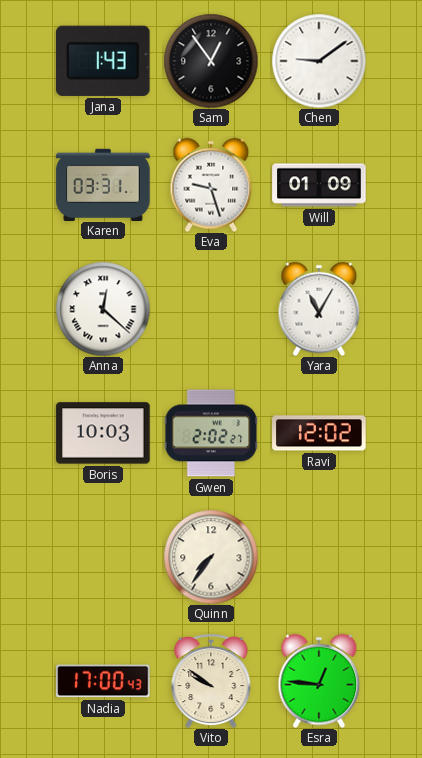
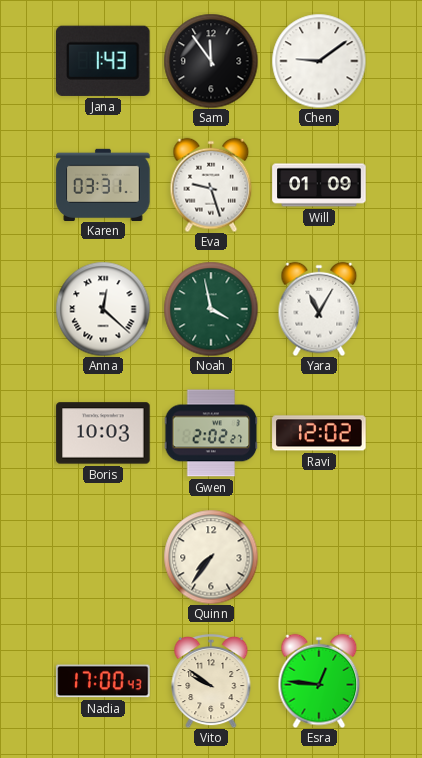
Sam: 12:54 -> 11:54
Noah: none -> 3:58
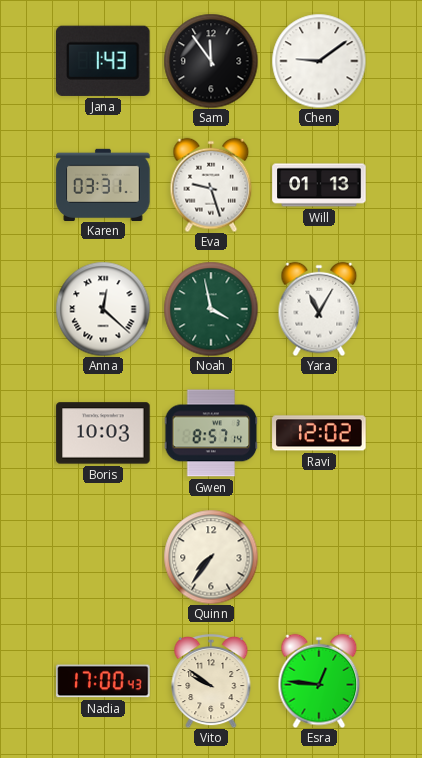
Will: 01:09 -> 01:13
Gwen: 2:02 -> 8:57
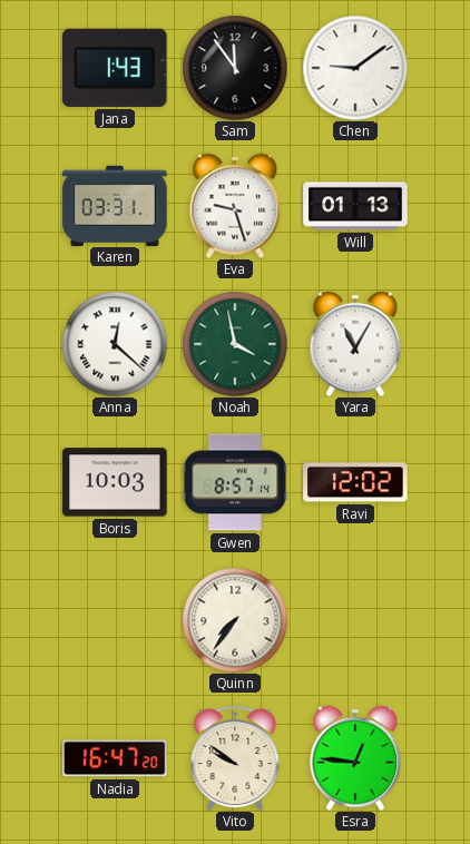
Nadia: 17:00 -> 16:47
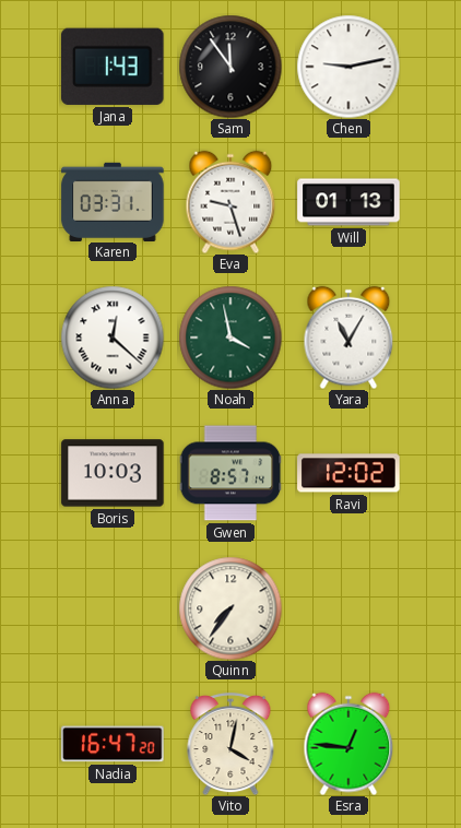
Chen: 9:09 -> 9:13
Vito: 9:51 -> 4:02
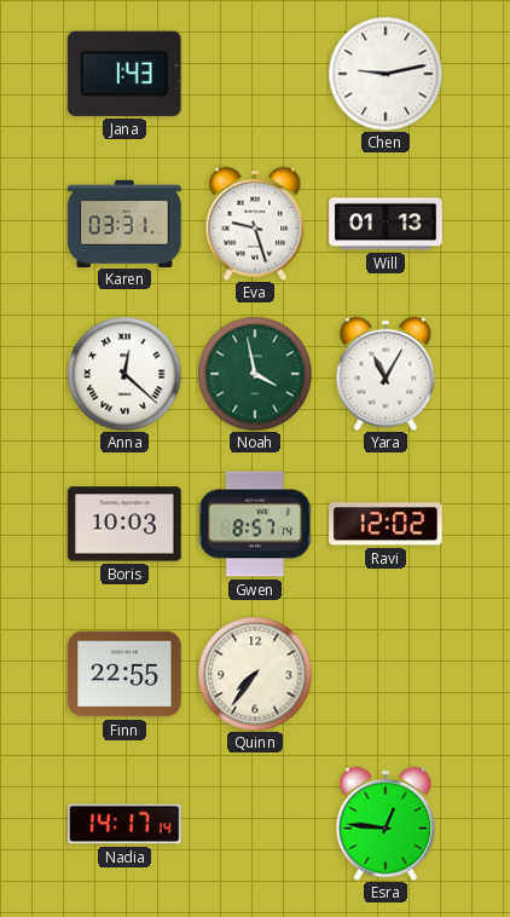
Sam: 11:54 -> none
Finn: none -> 22:55
Nadia: 16:47 -> 14:17
Vito: 4:02 -> none
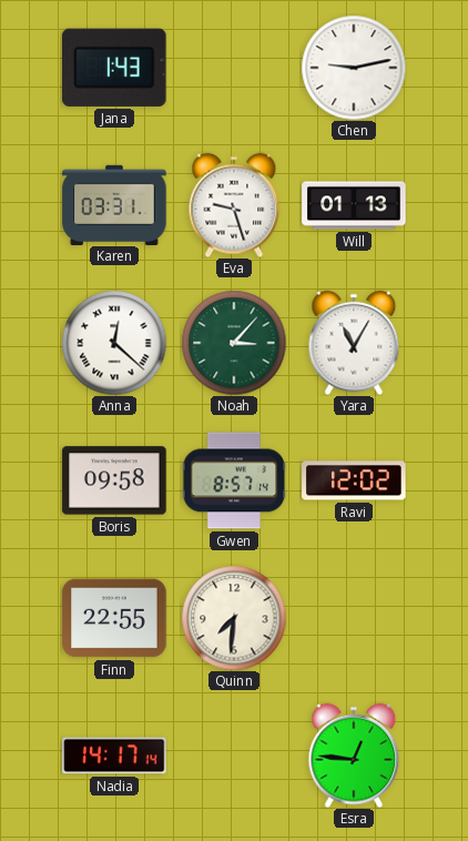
Noah: 3:58 -> 3:07
Boris: 10:03 -> 09:58
Quinn: 7:36 -> 7:31
